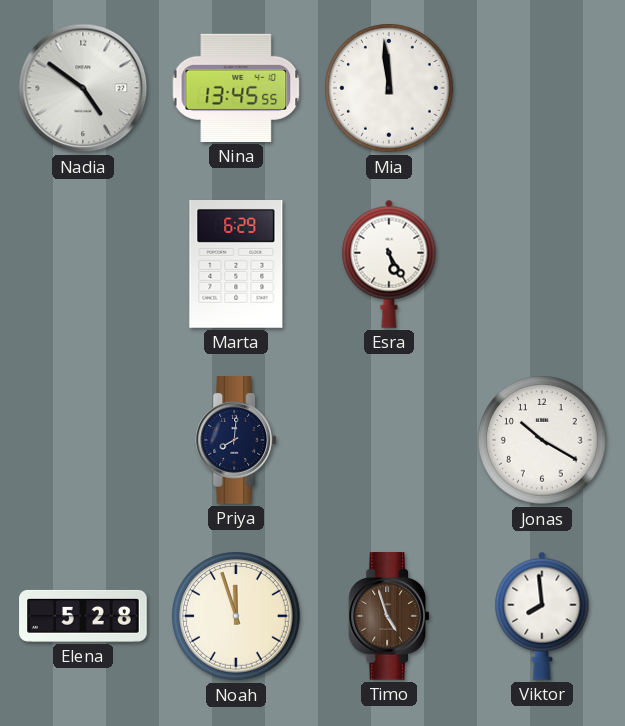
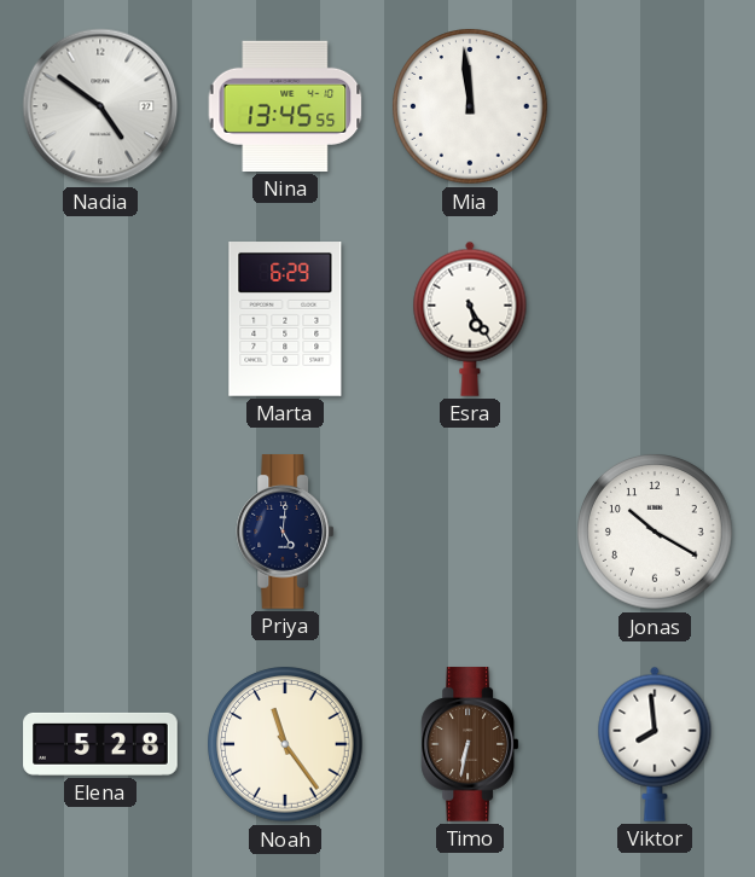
Priya: 8:01 -> 5:01
Noah: 11:57 -> 11:24
Timo: 4:57 -> 6:32
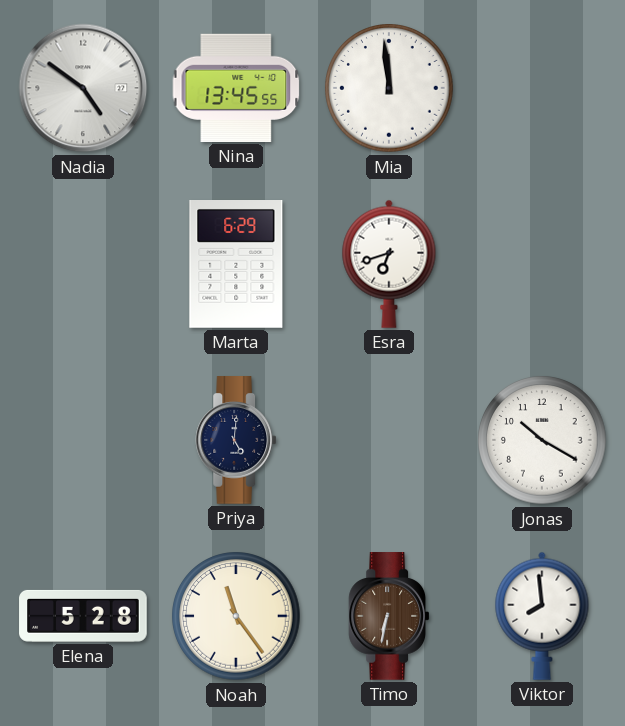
Esra: 5:25 -> 6:42
